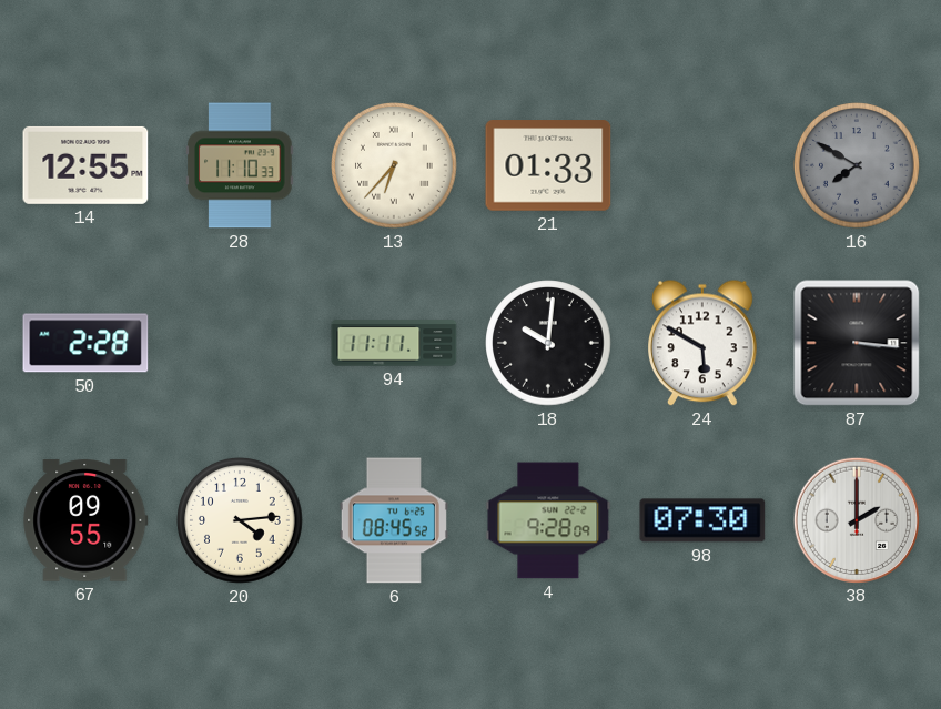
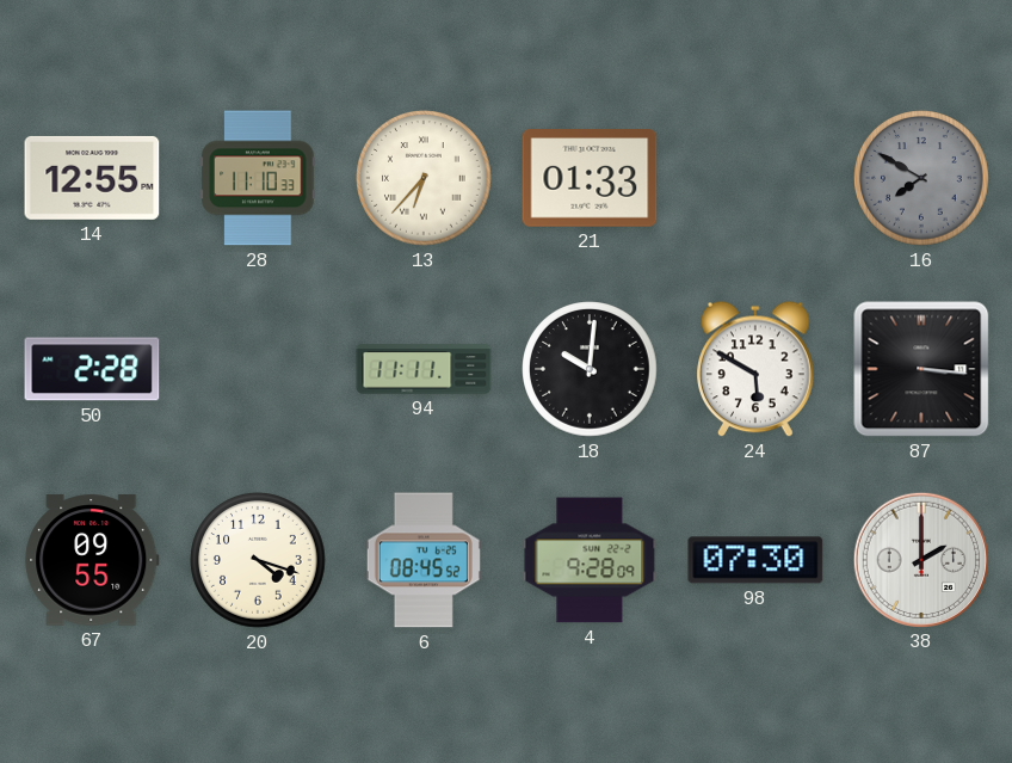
20: 4:14 -> 4:18
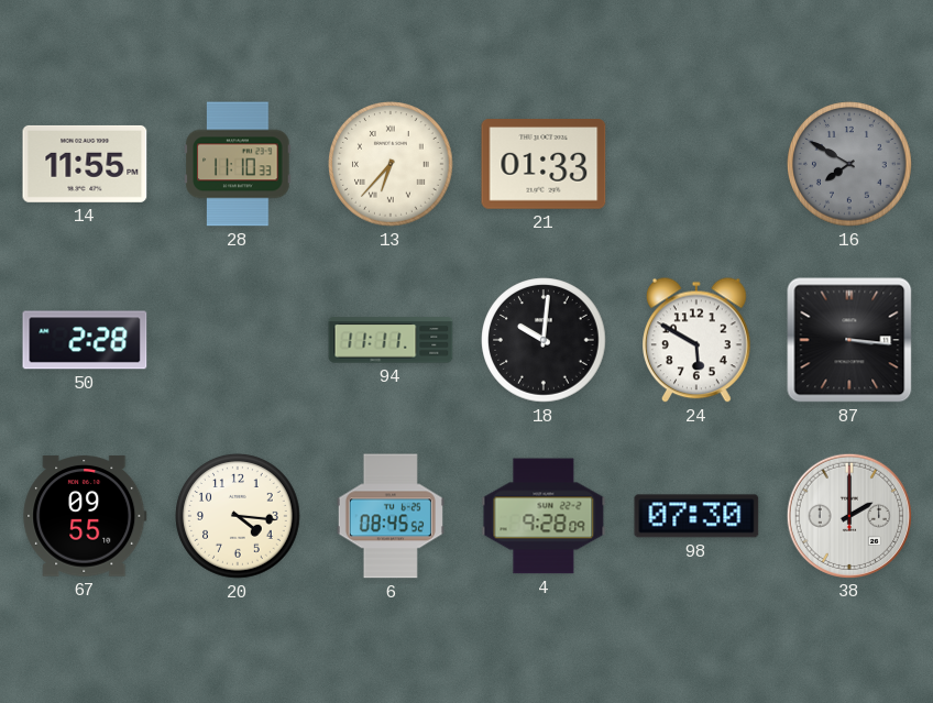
14: 12:55 -> 11:55
20: 4:18 -> 4:16
